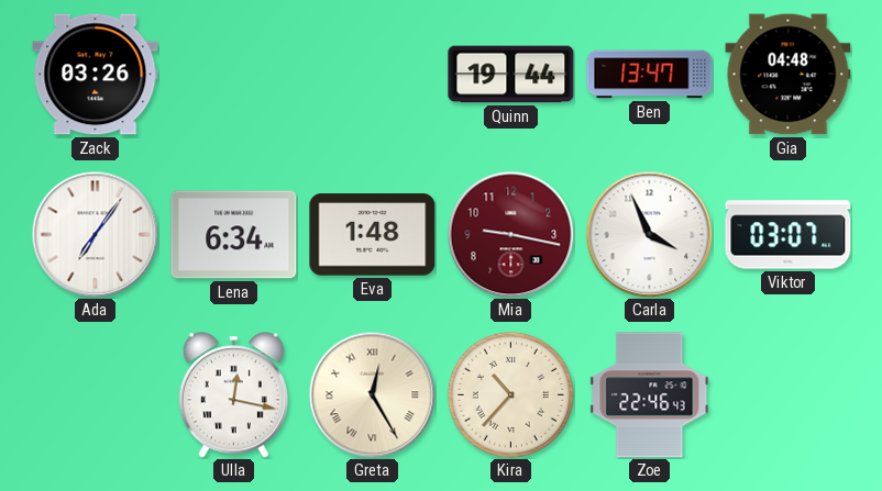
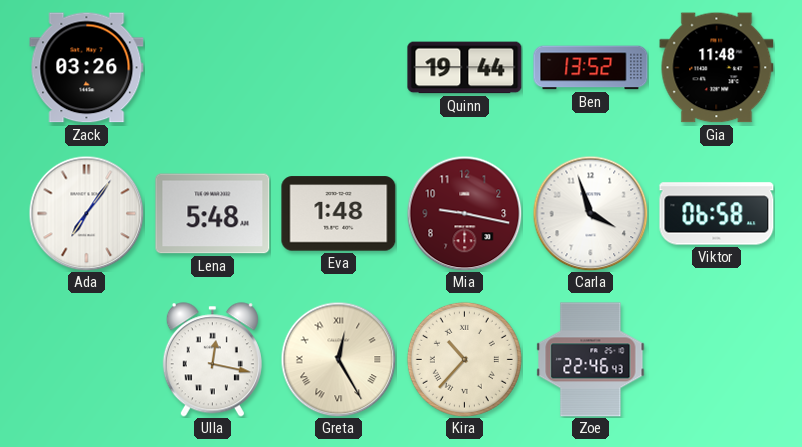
Ben: 13:47 -> 13:52
Gia: 04:48 -> 11:48
Lena: 6:34 -> 5:48
Carla: 3:56 -> 3:57
Viktor: 03:07 -> 06:58
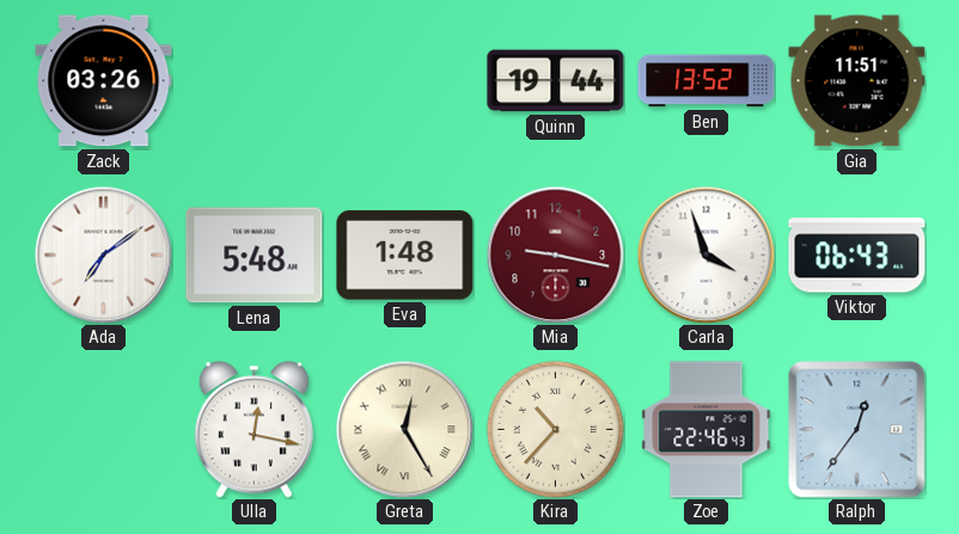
Gia: 11:48 -> 11:51
Ada: 7:06 -> 7:09
Viktor: 06:58 -> 06:43
Ralph: none -> 12:36
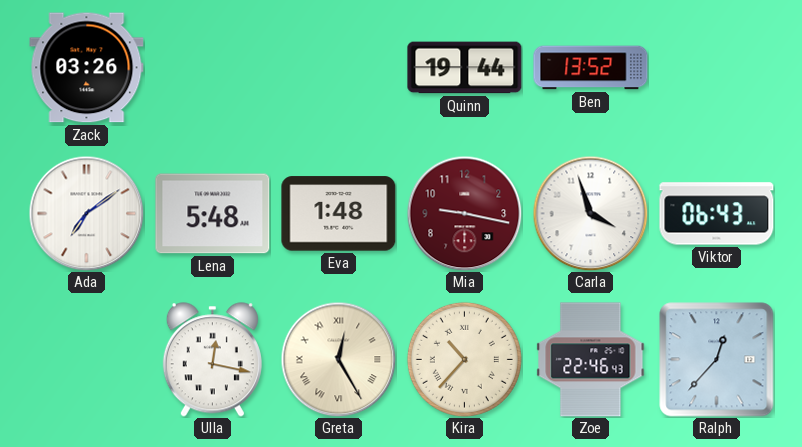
Gia: 11:51 -> none
Ralph: 12:36 -> 12:37
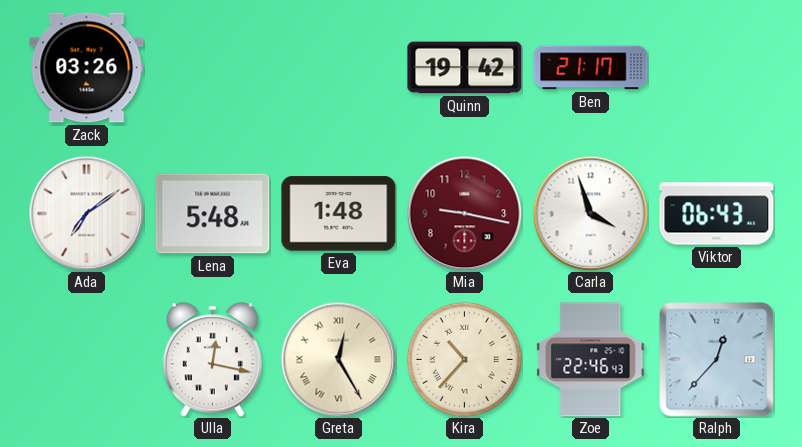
Quinn: 19:44 -> 19:42
Ben: 13:52 -> 21:17
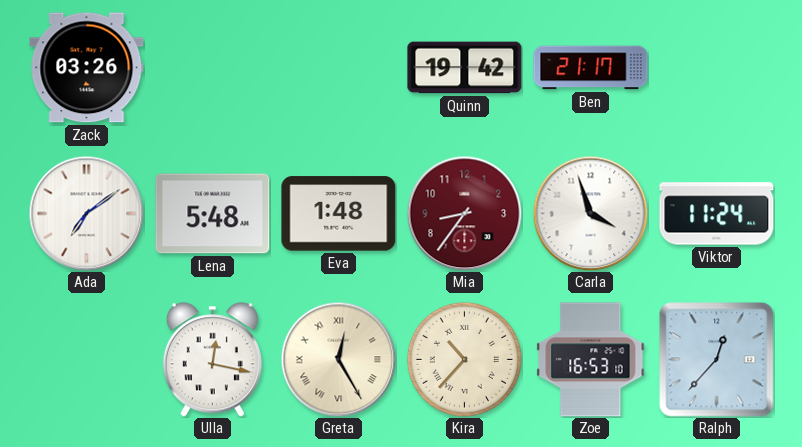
Mia: 9:17 -> 8:36
Viktor: 06:43 -> 11:24
Zoe: 22:46 -> 16:53
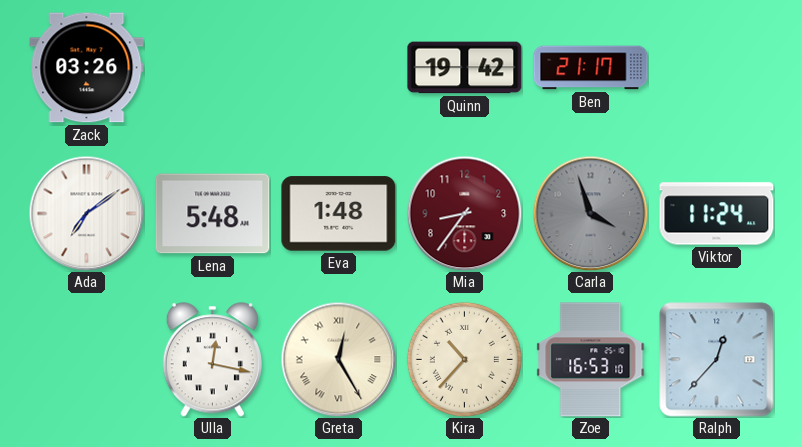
Carla dial: white -> grey
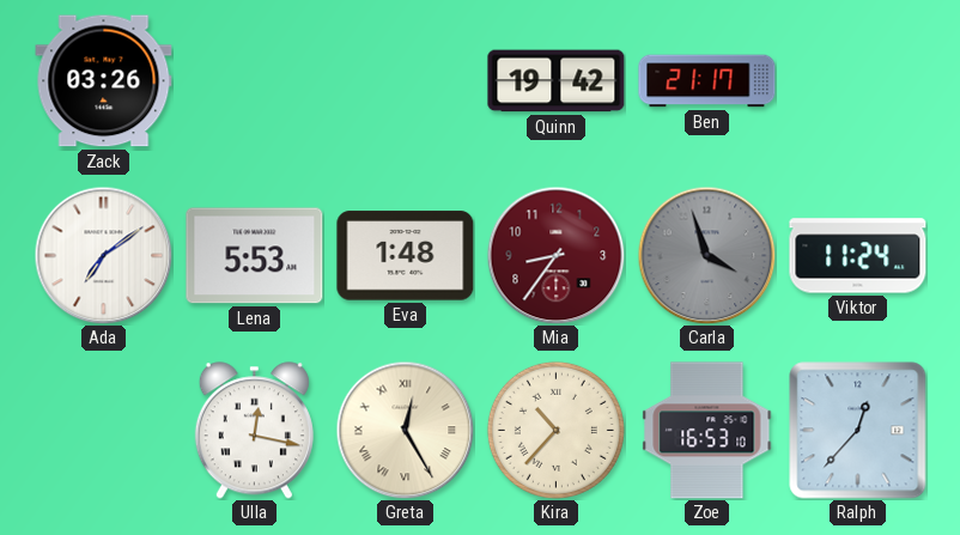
Lena: 5:48 -> 5:53
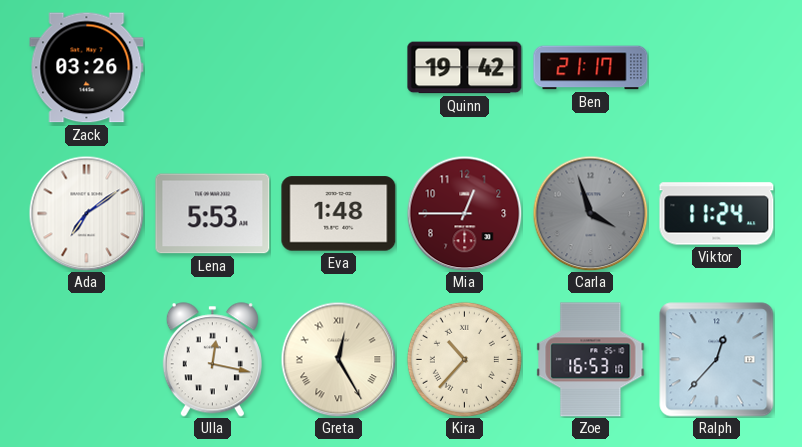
Mia: 8:36 -> 12:45
